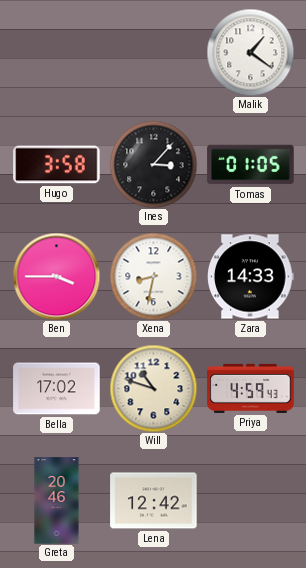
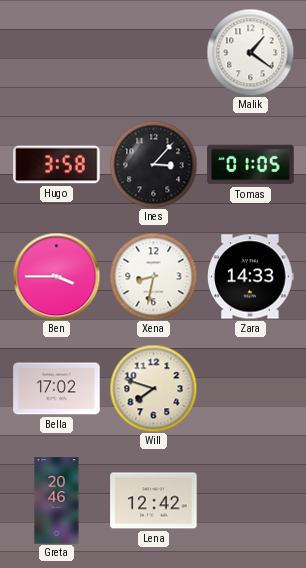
Will: 10:48 -> 7:48
Priya: 4:59 -> none
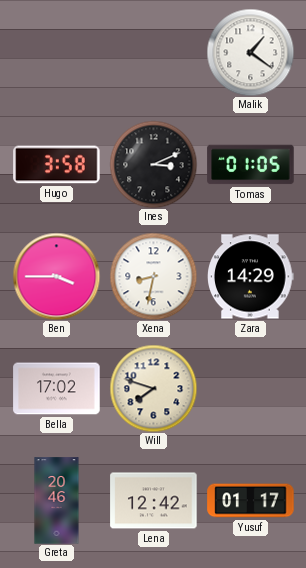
Ines: 3:07 -> 3:11
Zara: 14:33 -> 14:29
Yusuf: none -> 01:17
